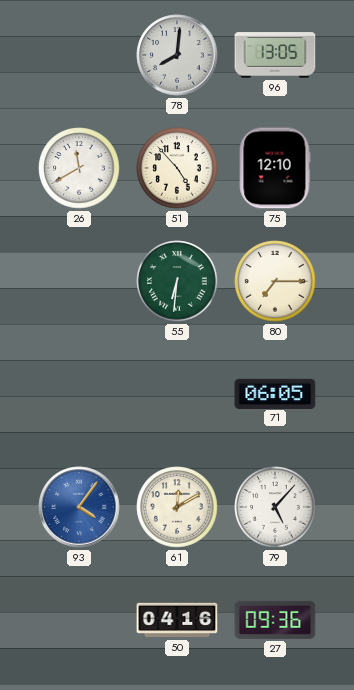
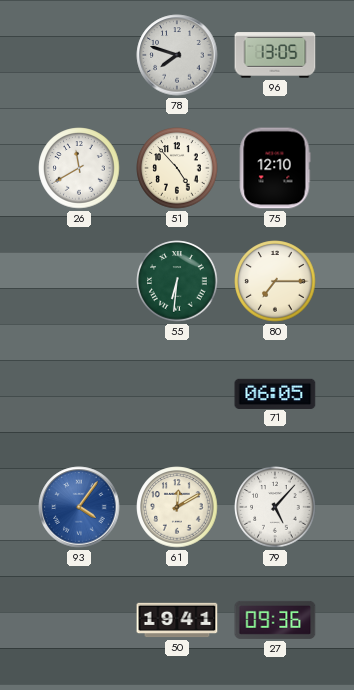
78: 8:01 -> 7:48
50: 04:16 -> 19:41
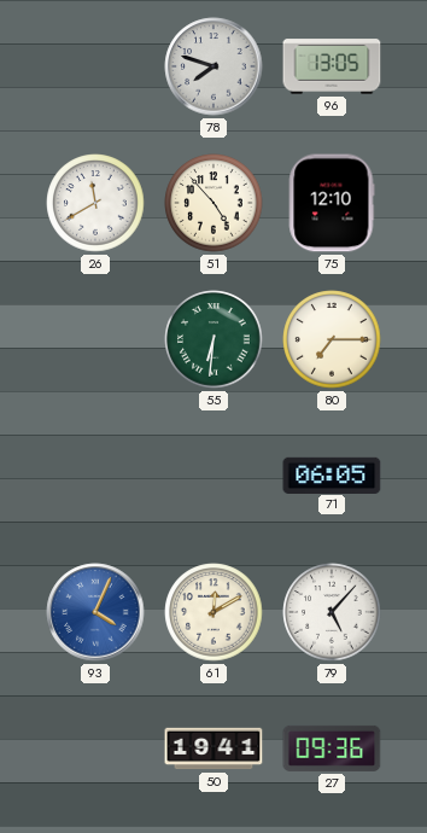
93: 4:06 -> 4:04
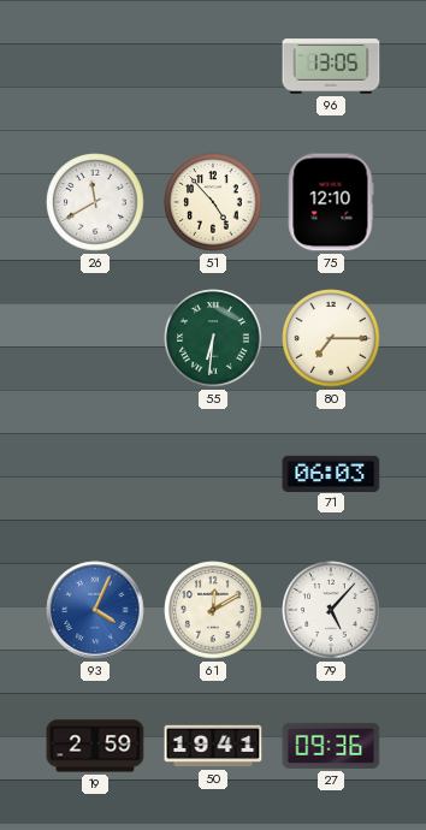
78: 7:48 -> none
71: 06:05 -> 06:03
19: none -> 2:59
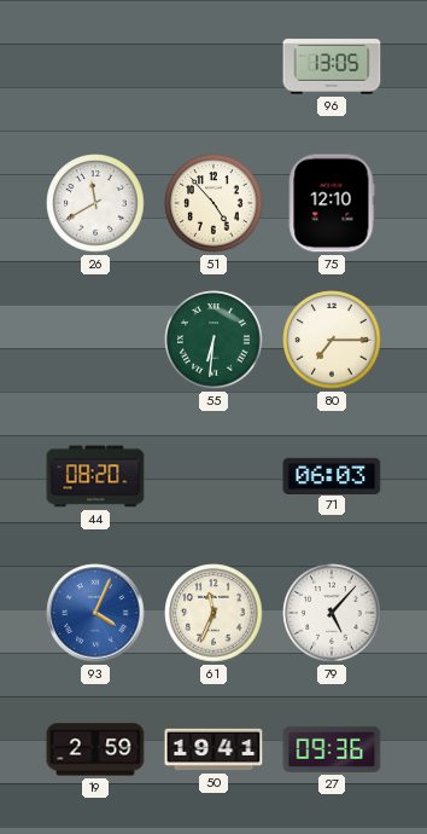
44: none -> 08:20
61: 12:10 -> 11:34
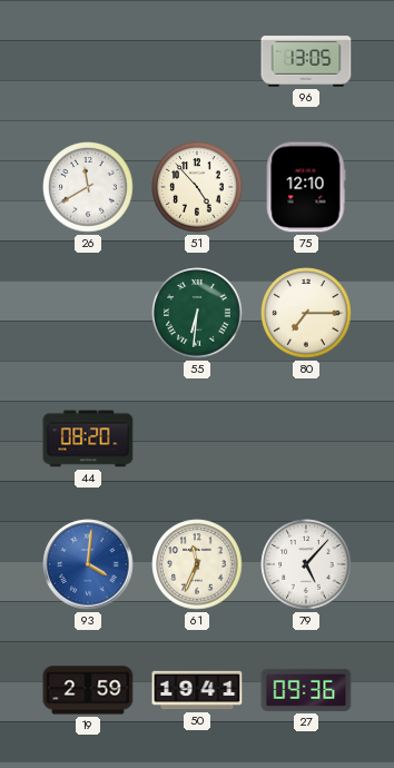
71: 06:03 -> none
93: 4:04 -> 4:01
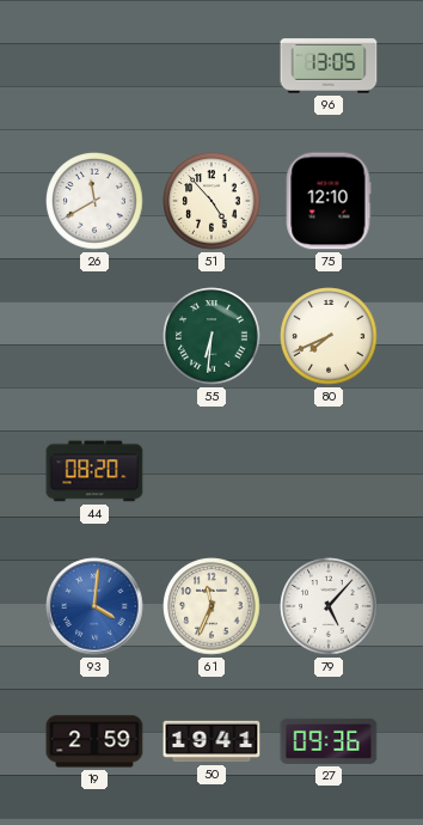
80: 7:15 -> 7:41
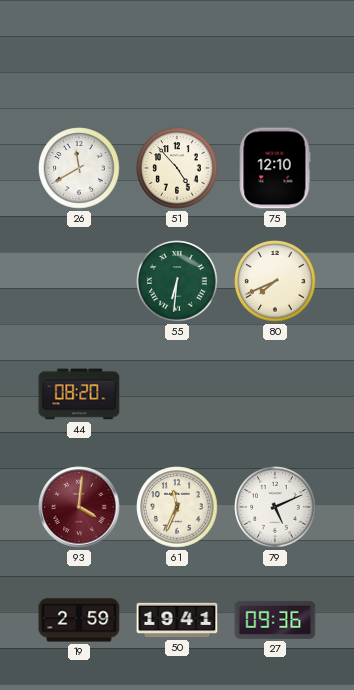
96: 13:05 -> none
93 dial: blue -> burgundy
79: 5:07 -> 5:11
